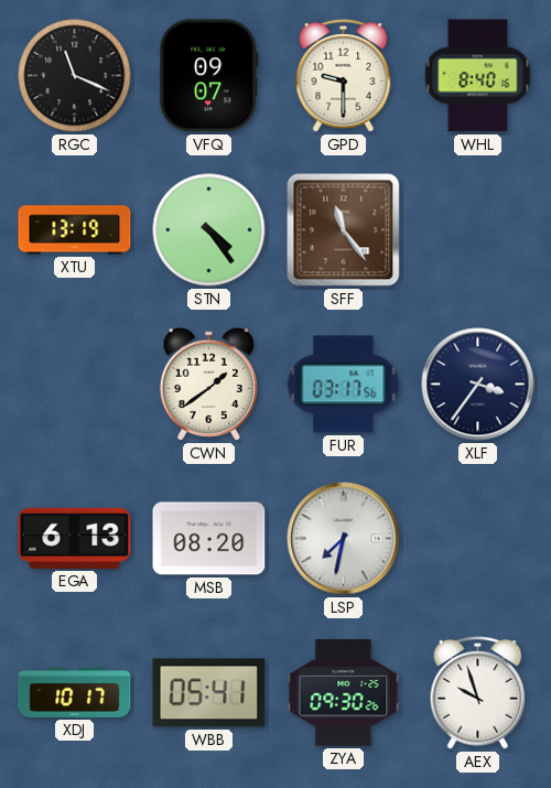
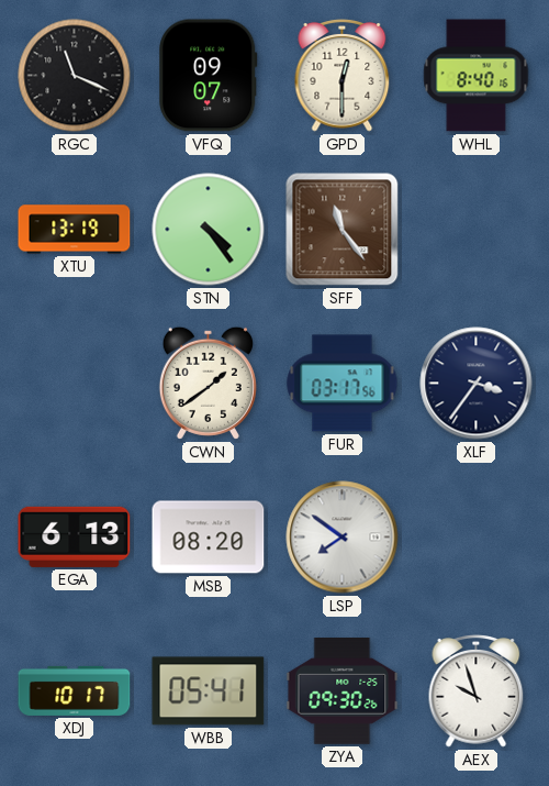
GPD: 9:30 -> 12:30
LSP: 7:32 -> 7:51
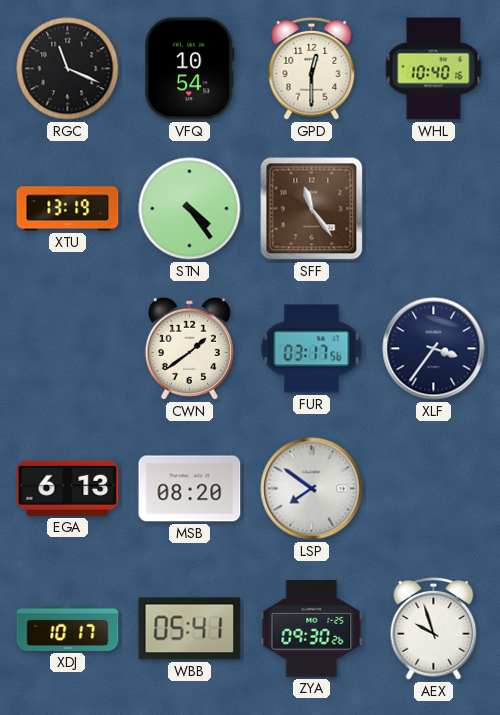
VFQ: 09:07 -> 10:54
WHL: 8:40 -> 10:40
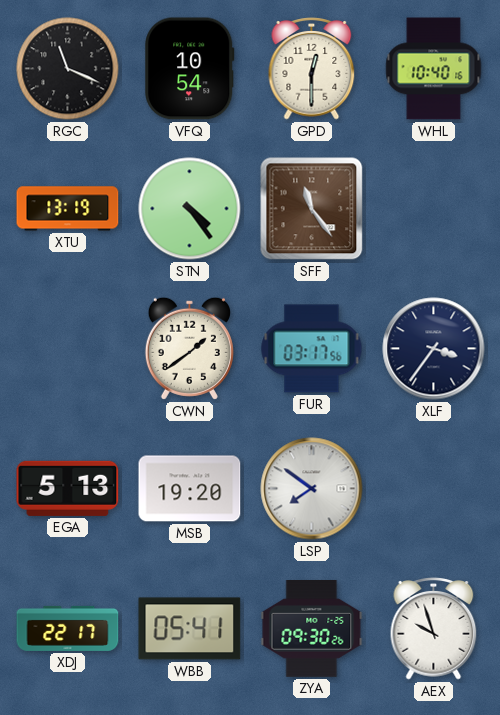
EGA: 6:13 -> 5:13
MSB: 08:20 -> 19:20
XDJ: 10:17 -> 22:17
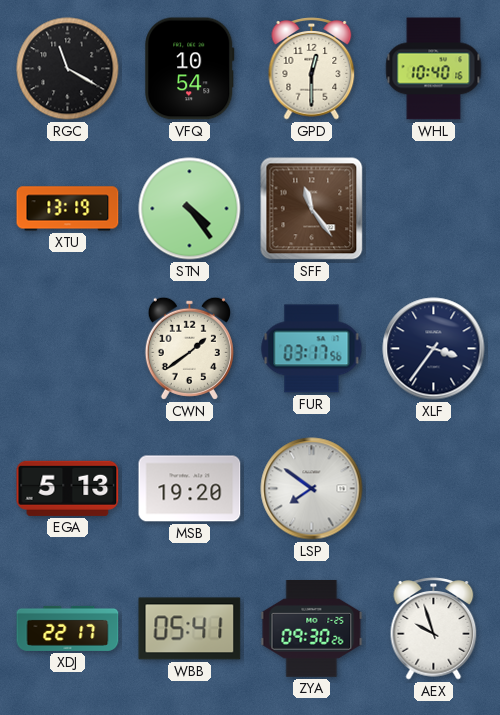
RGC: 11:19 -> 11:20
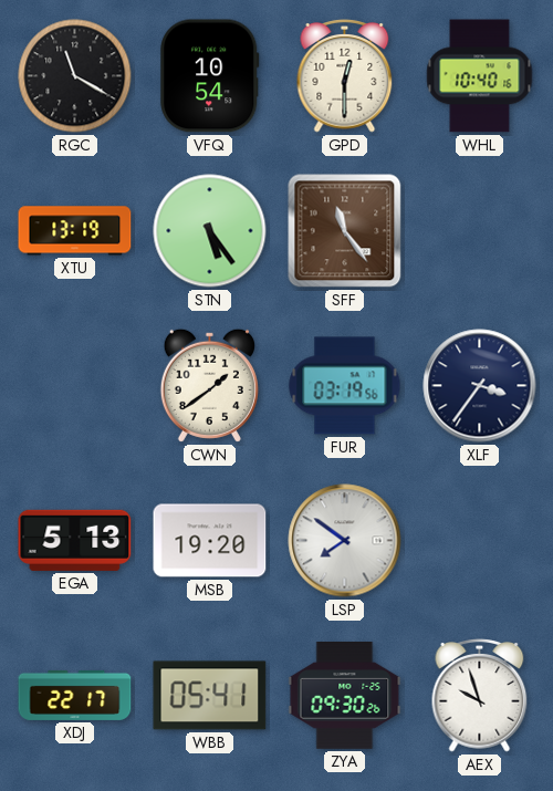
STN: 4:24 -> 5:24
FUR: 03:17 -> 03:19
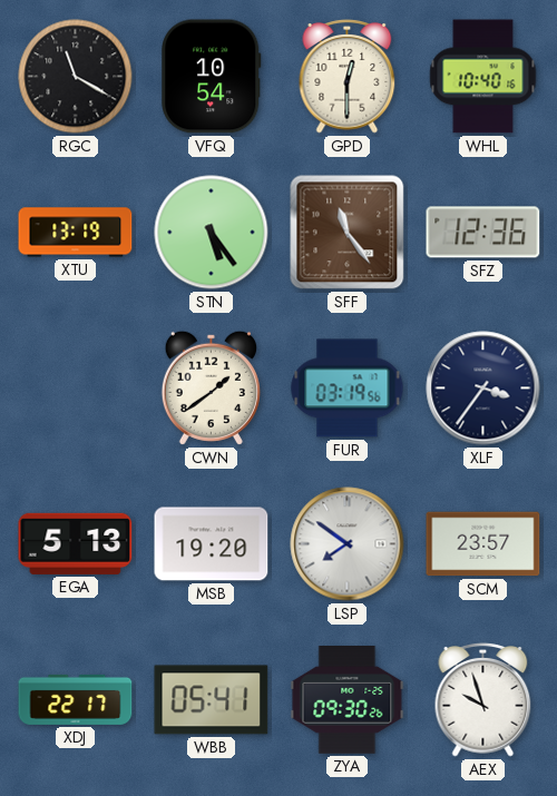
SFZ: none -> 12:36
SCM: none -> 23:57
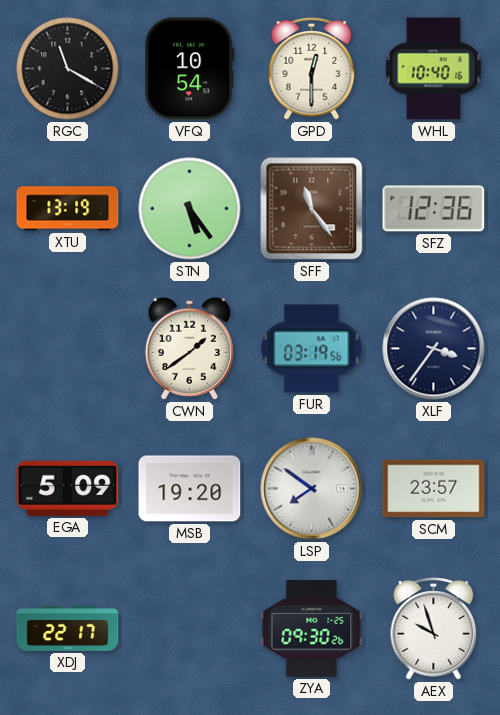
EGA: 5:13 -> 5:09
WBB: 05:41 -> none
